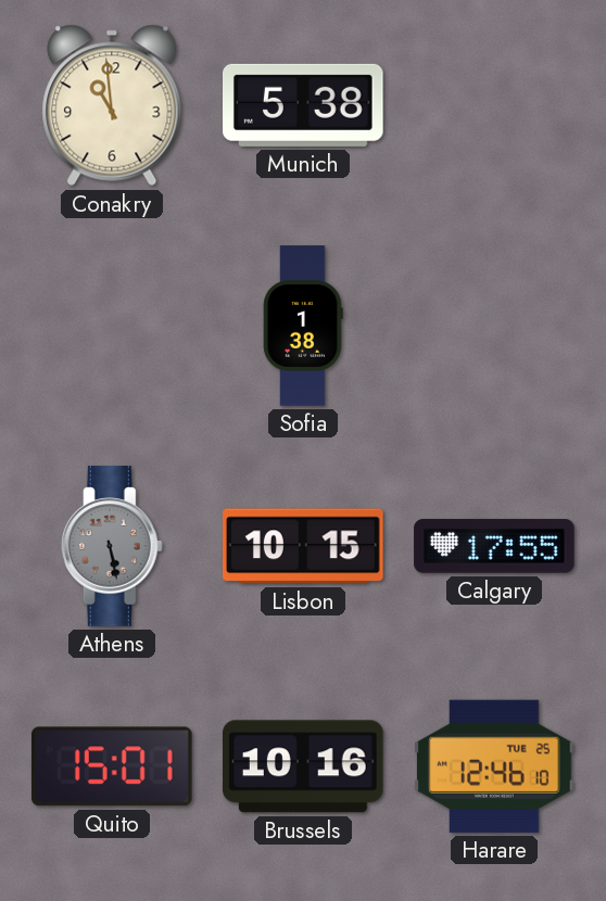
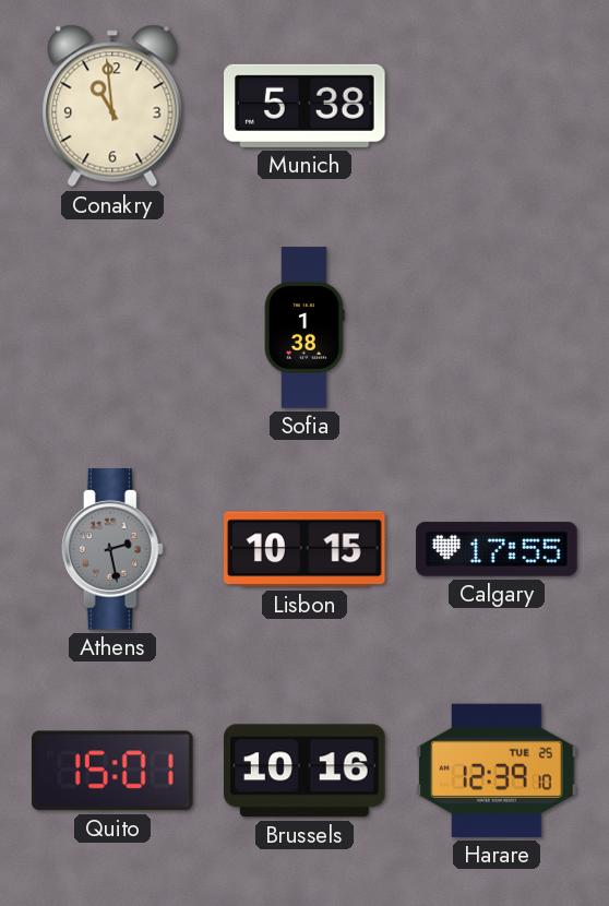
Athens: 5:28 -> 2:28
Harare: 12:46 -> 12:39
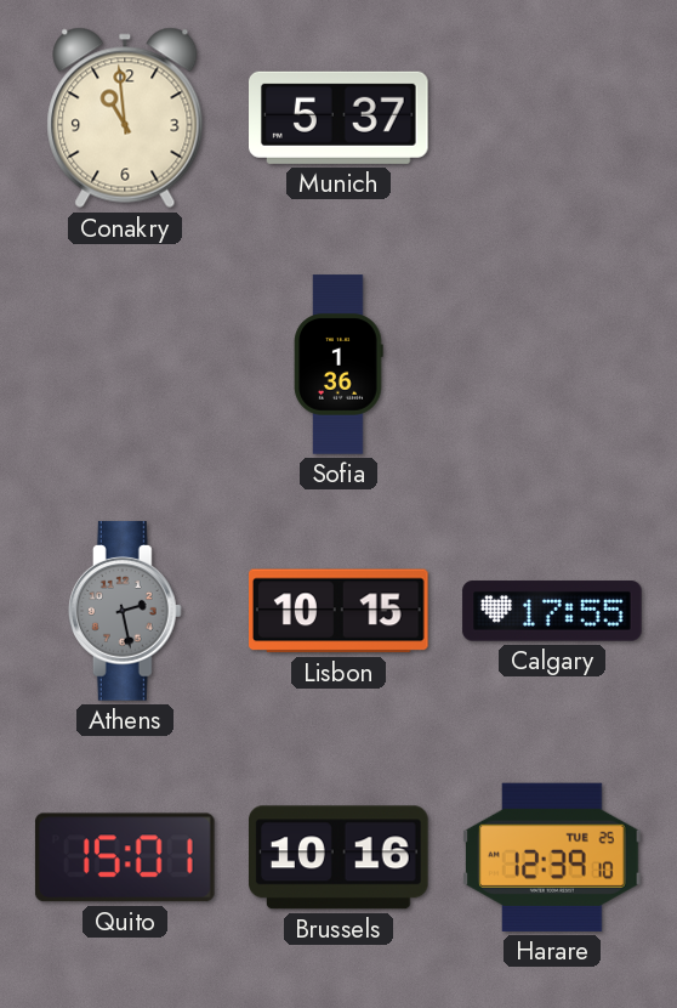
Munich: 5:38 -> 5:37
Sofia: 1:38 -> 1:36
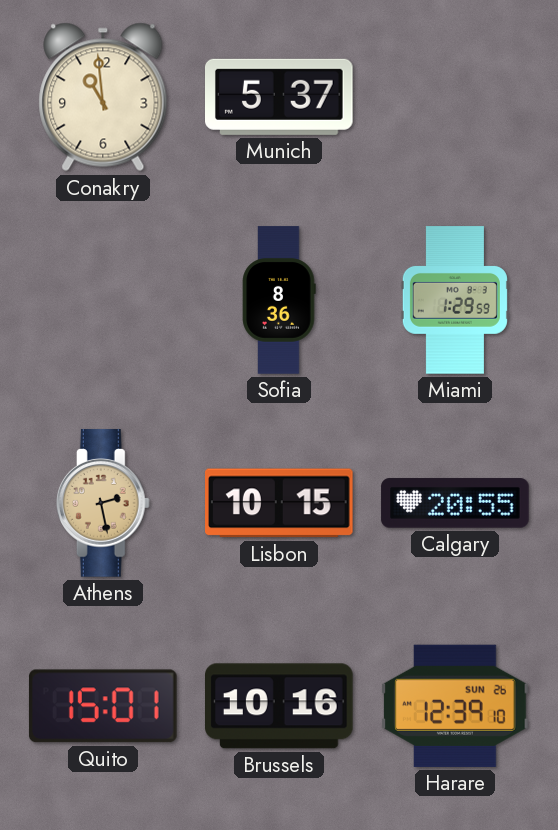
Sofia: 1:36 -> 8:36
Miami: none -> 1:29
Athens dial: grey -> champagne
Calgary: 17:55 -> 20:55
Harare date: TUE 25 -> SUN 26
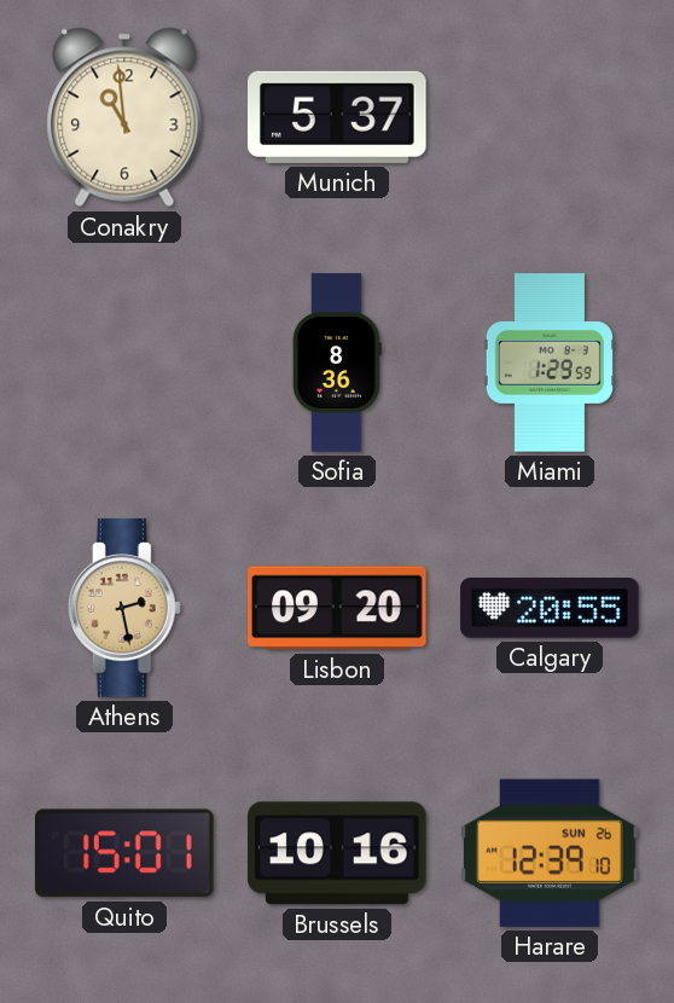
Lisbon: 10:15 -> 09:20
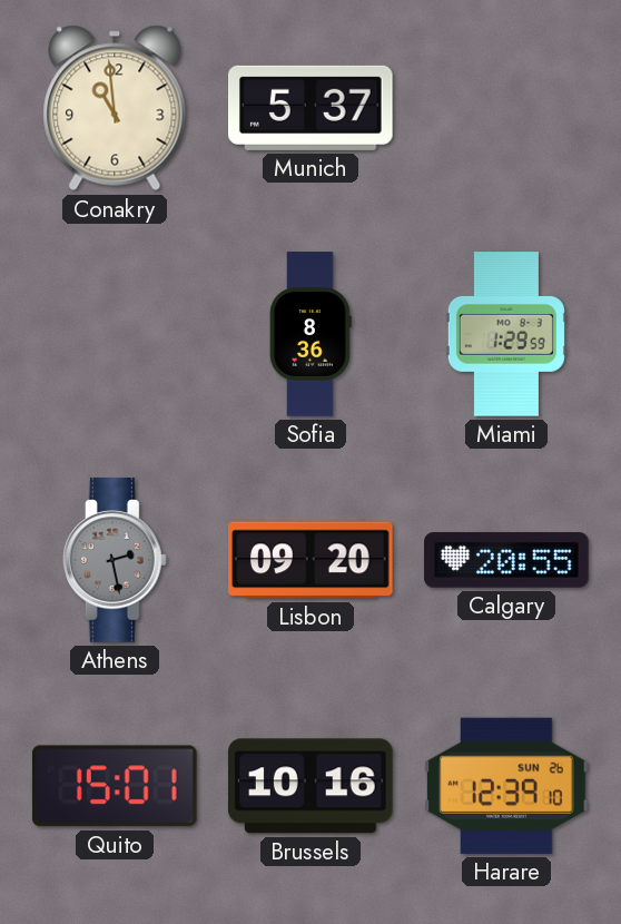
Athens dial: champagne -> grey
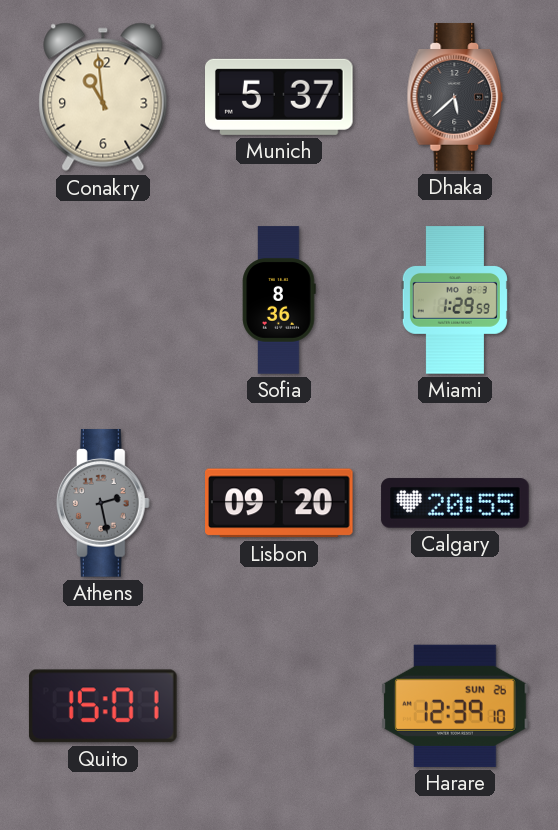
Dhaka: none -> 5:38
Brussels: 10:16 -> none
